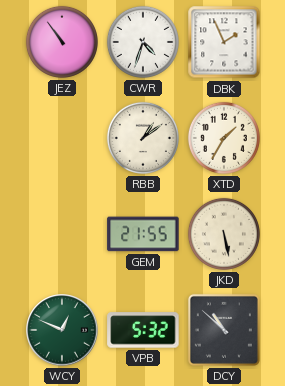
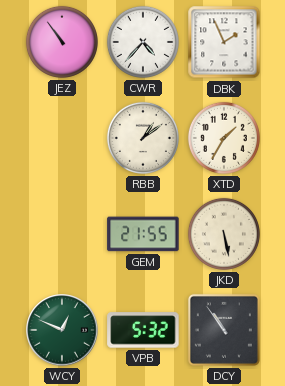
CWR: 4:33 -> 4:37
DCY: 10:52 -> 10:54
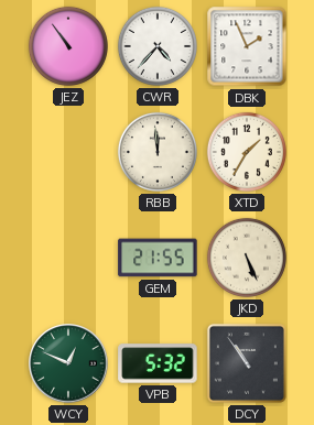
RBB: 1:09 -> 11:59
JKD: 5:28 -> 5:26
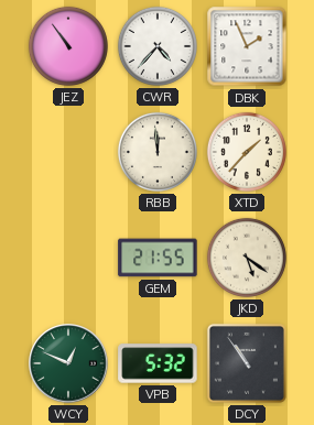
XTD: 1:35 -> 1:37
JKD: 5:26 -> 5:21
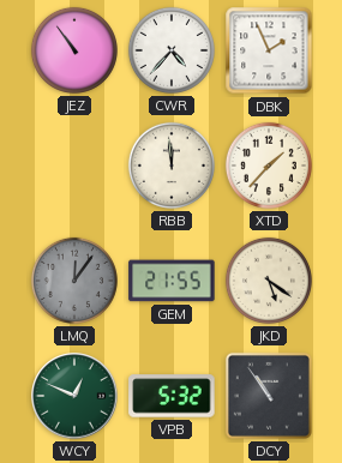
LMQ: none -> 12:06
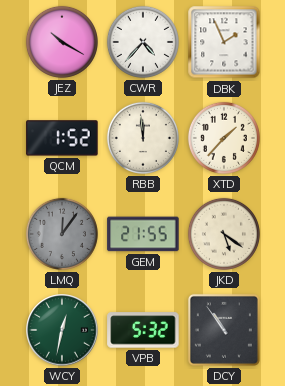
JEZ: 10:54 -> 10:20
QCM: none -> 1:52
WCY: 12:49 -> 12:32
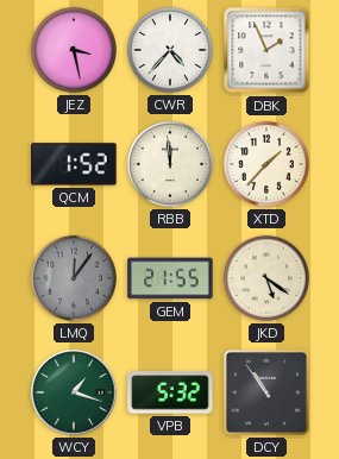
JEZ: 10:20 -> 3:28
WCY: 12:32 -> 1:18
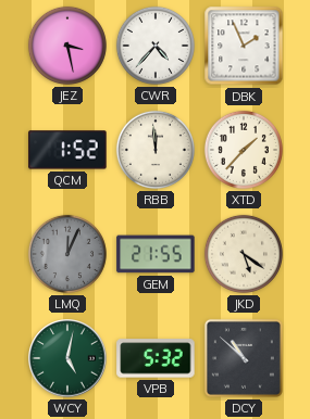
LMQ: 12:06 -> 12:04
WCY: 1:18 -> 5:02
DCY: 10:54 -> 10:52
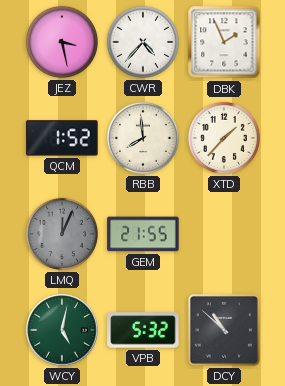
RBB: 11:59 -> 7:59
JKD: 5:21 -> none
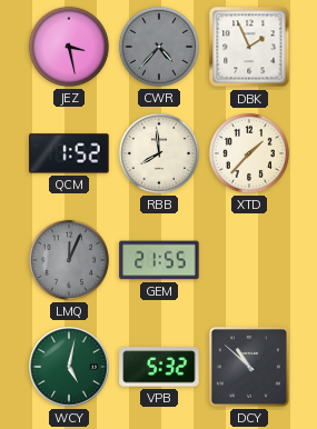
CWR dial: white -> grey
